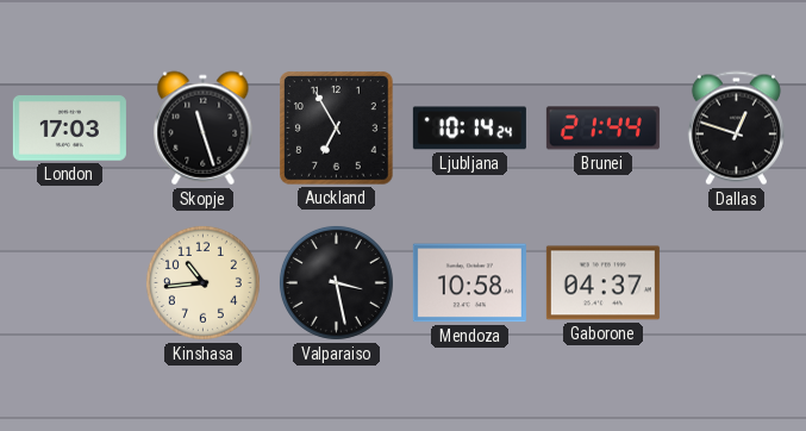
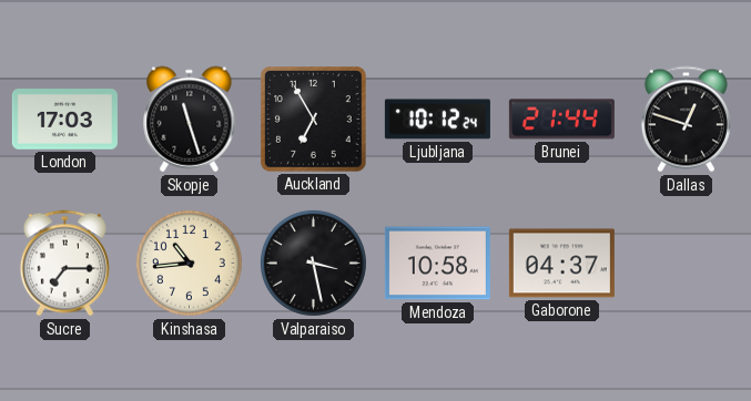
Ljubljana: 10:14 -> 10:12
Sucre: none -> 7:15
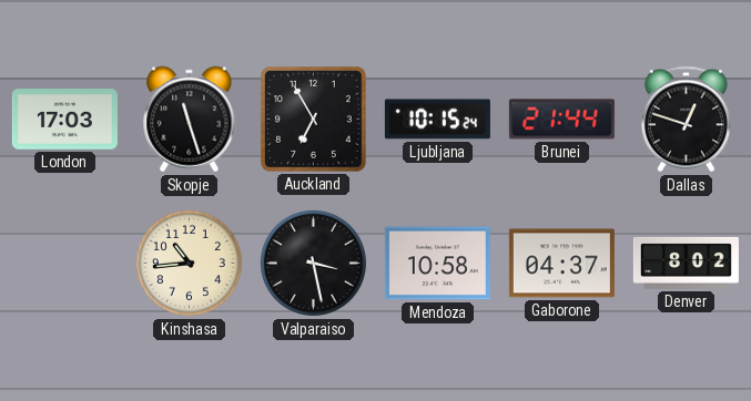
Ljubljana: 10:12 -> 10:15
Sucre: 7:15 -> none
Denver: none -> 8:02
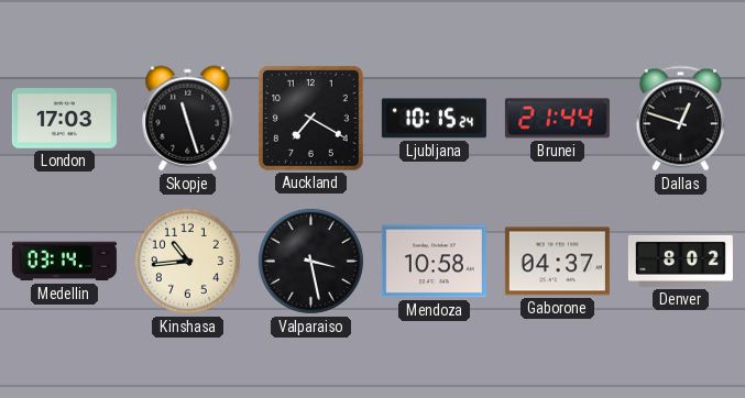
Auckland: 6:55 -> 7:20
Medellin: none -> 03:14
